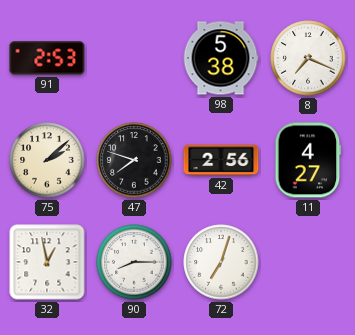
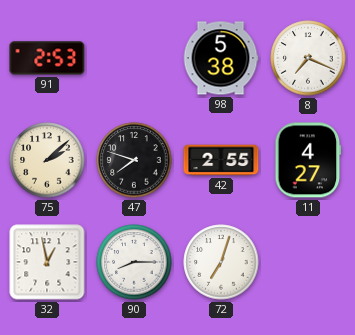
42: 2:56 -> 2:55
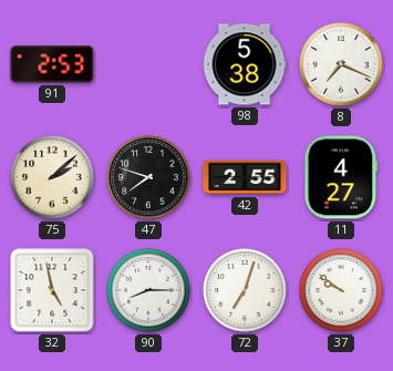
32: 12:58 -> 4:58
37: none -> 9:51
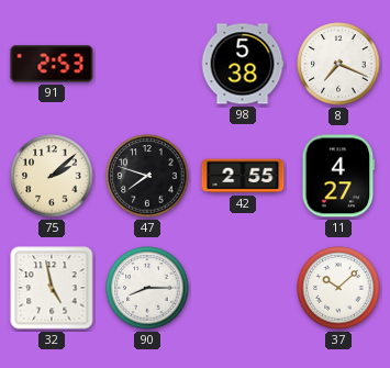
72: 7:03 -> none
37: 9:51 -> 10:08
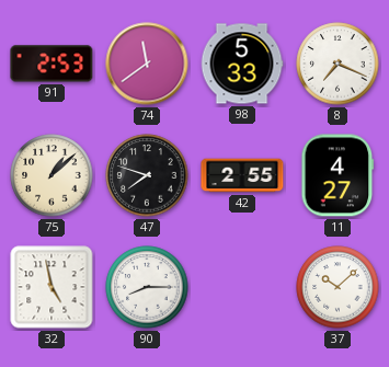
74: none -> 11:39
98: 5:38 -> 5:33
75: 2:08 -> 1:08
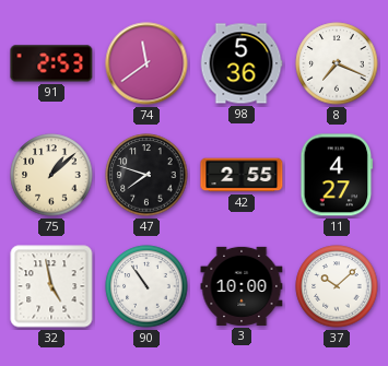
98: 5:33 -> 5:36
90: 8:15 -> 10:54
3: none -> 10:00
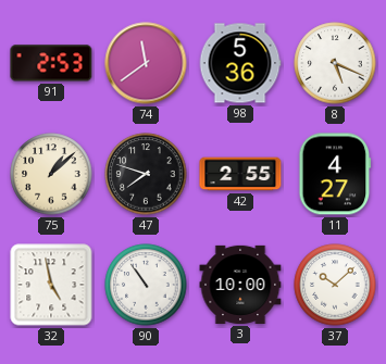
8: 7:19 -> 5:19
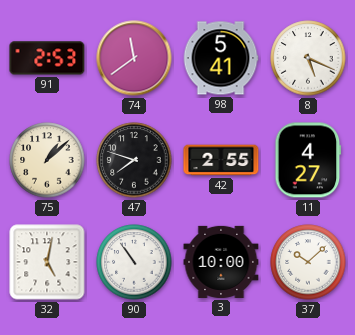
98: 5:36 -> 5:41
32: 4:58 -> 5:02
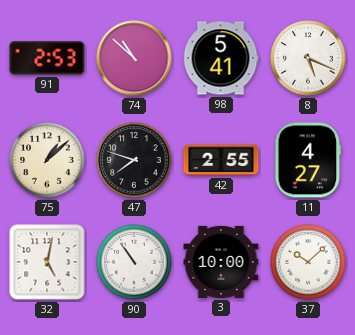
74: 11:39 -> 10:52
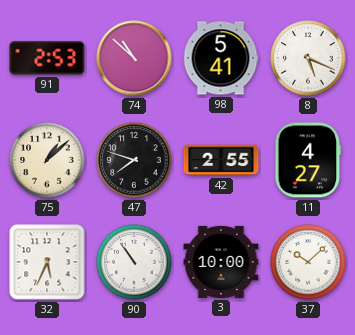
32: 5:02 -> 5:34
